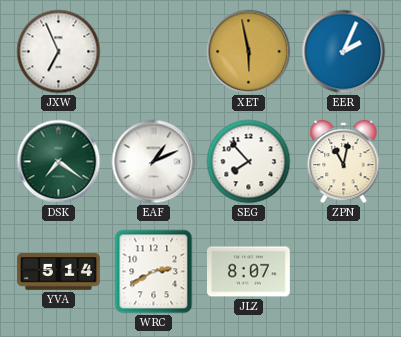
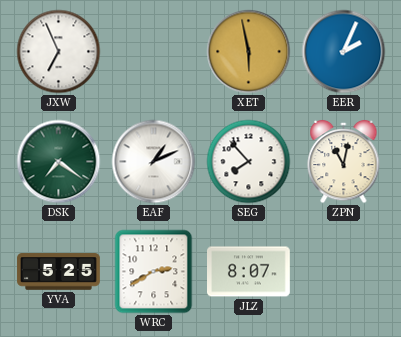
YVA: 5:14 -> 5:25
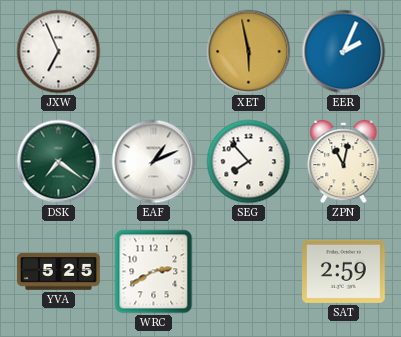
JLZ: 8:07 -> none
SAT: none -> 2:59
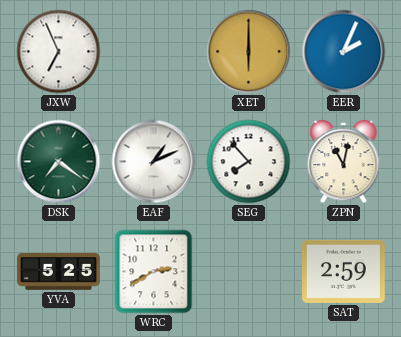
XET: 5:58 -> 6:00
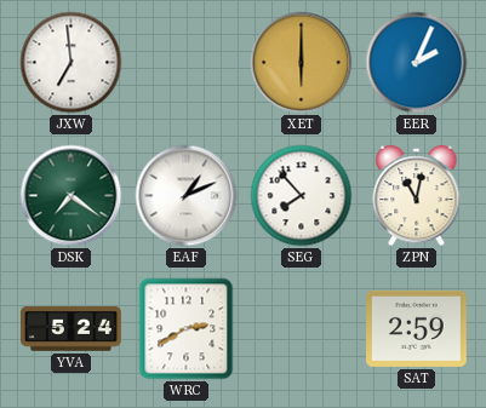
JXW: 6:56 -> 6:59
YVA: 5:25 -> 5:24
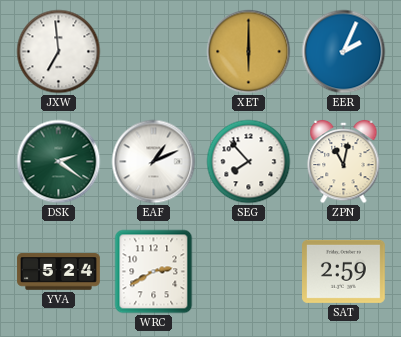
DSK: 7:21 -> 2:21
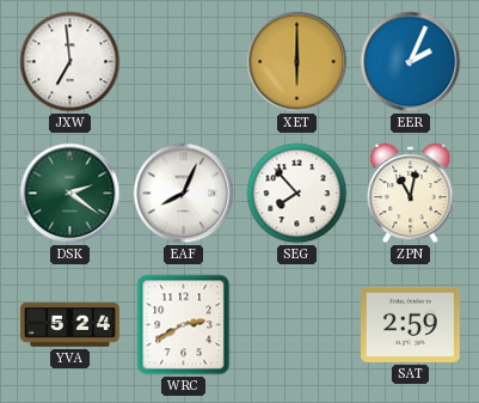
EAF: 1:11 -> 8:04
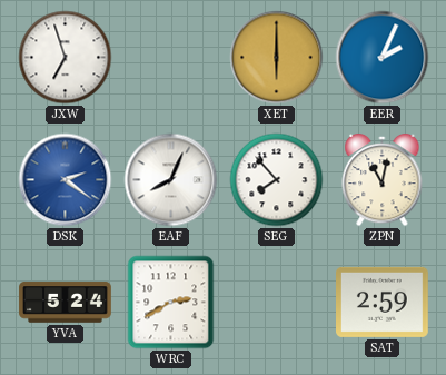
JXW: 6:59 -> 6:57
DSK dial: green -> blue
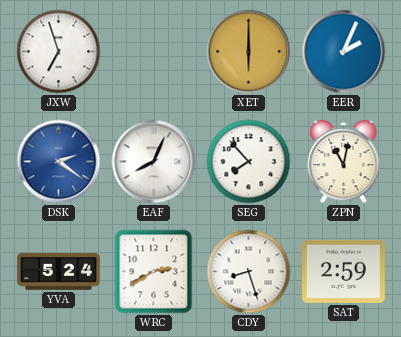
CDY: none -> 8:27
